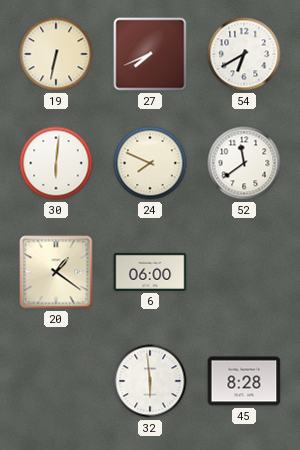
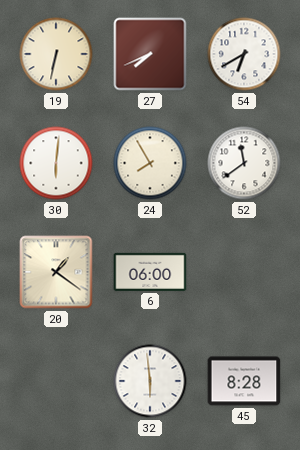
24: 7:49 -> 7:55
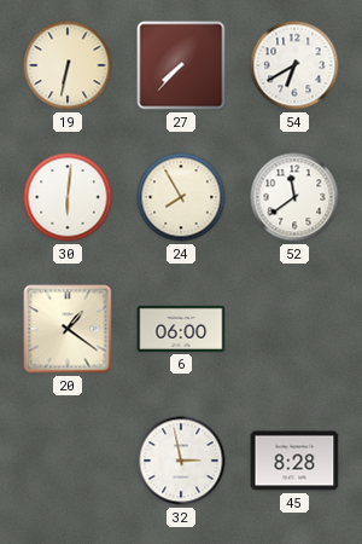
27: 7:41 -> 7:37
32: 5:59 -> 2:58
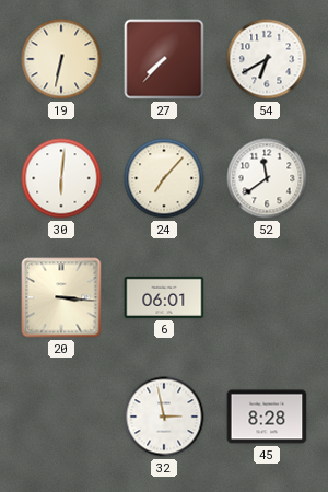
24: 7:55 -> 7:07
20: 1:21 -> 3:16
6: 06:00 -> 06:01
